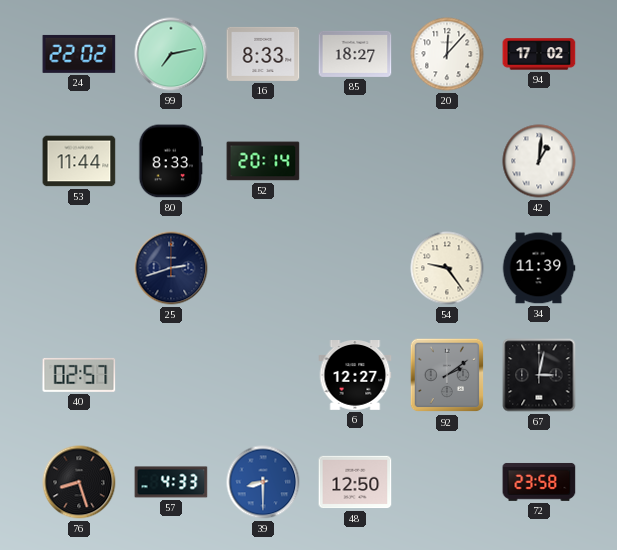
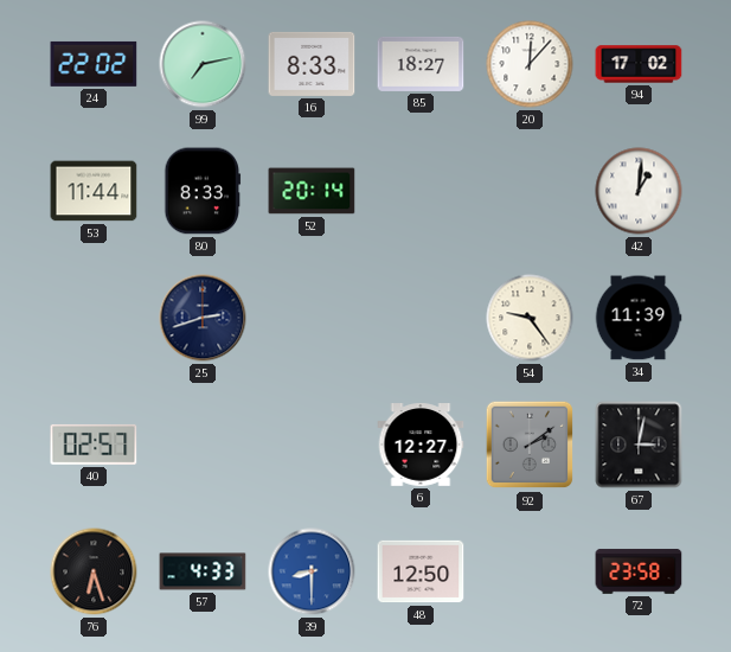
76: 8:27 -> 6:27
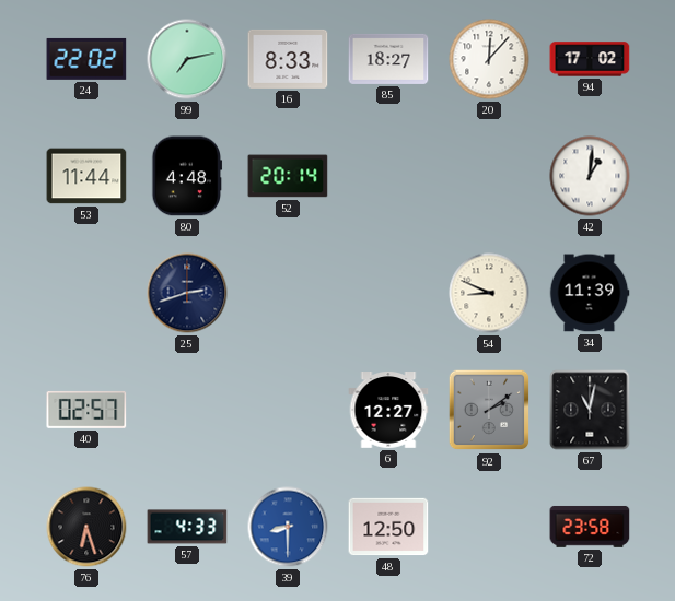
80: 8:33 -> 4:48
54: 9:24 -> 8:49
67: 3:02 -> 11:02
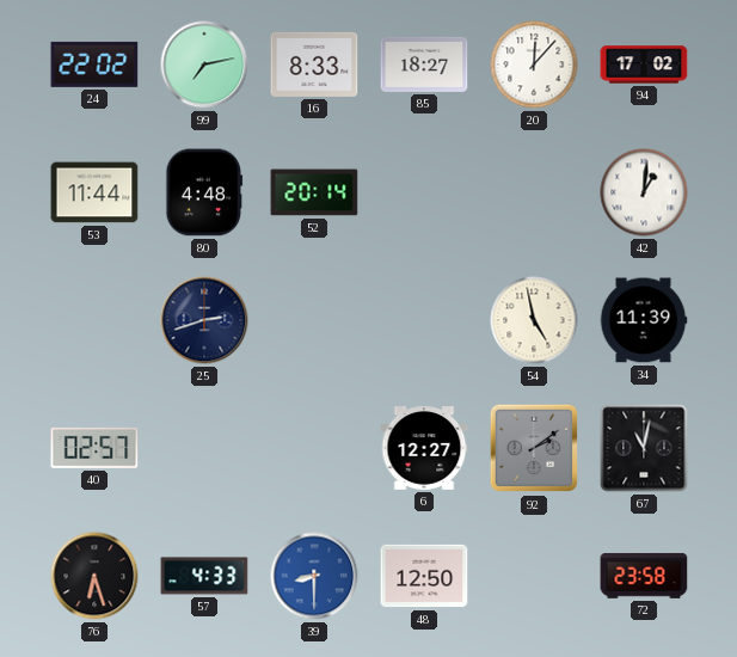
54: 8:49 -> 4:58
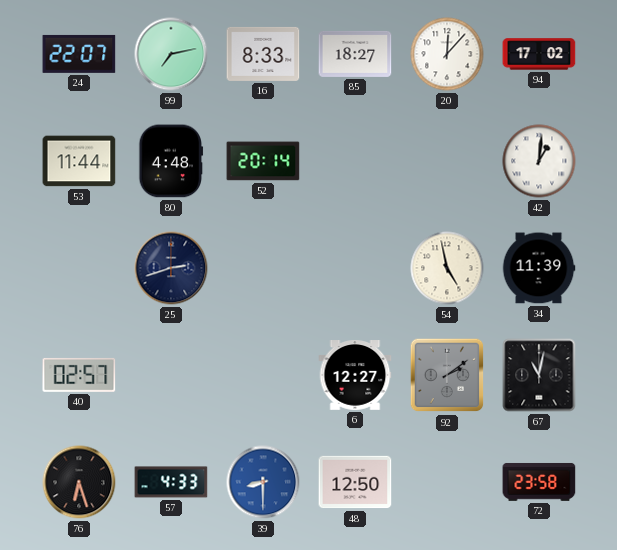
24: 22:02 -> 22:07
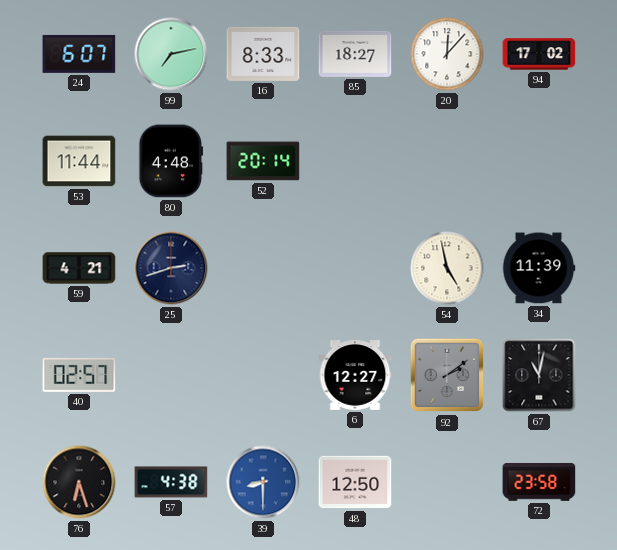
24: 22:07 -> 6:07
42: 1:01 -> none
59: none -> 4:21
57: 4:33 -> 4:38
